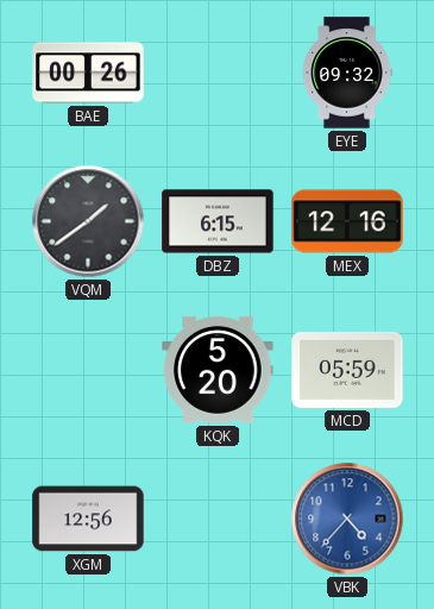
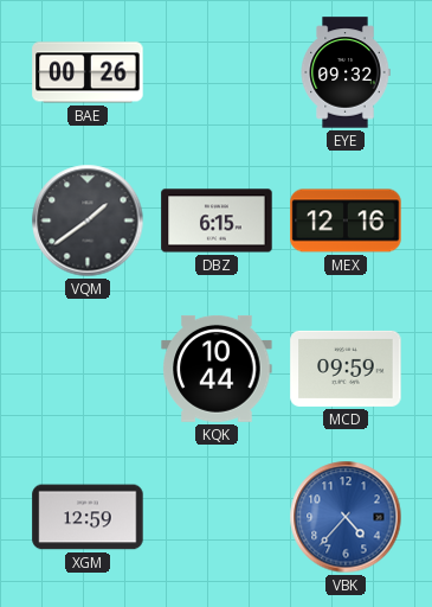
KQK: 5:20 -> 10:44
MCD: 05:59 -> 09:59
XGM: 12:56 -> 12:59
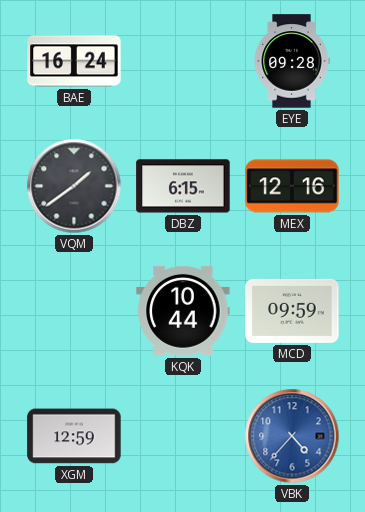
BAE: 00:26 -> 16:24
EYE: 09:32 -> 09:28
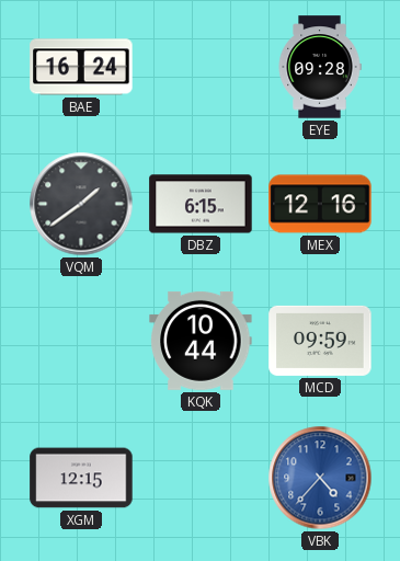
XGM: 12:59 -> 12:15
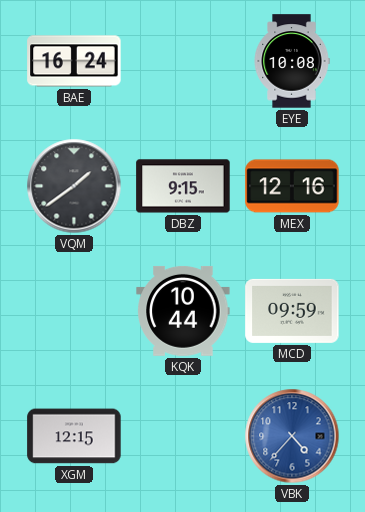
EYE: 09:28 -> 10:08
DBZ: 6:15 -> 9:15
